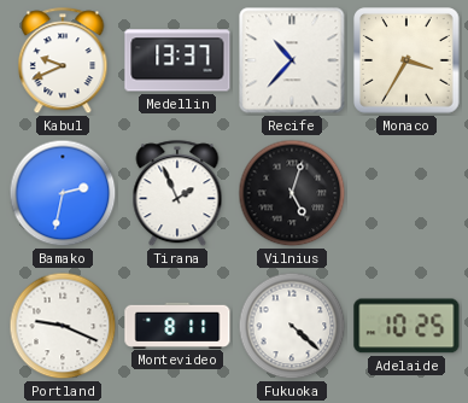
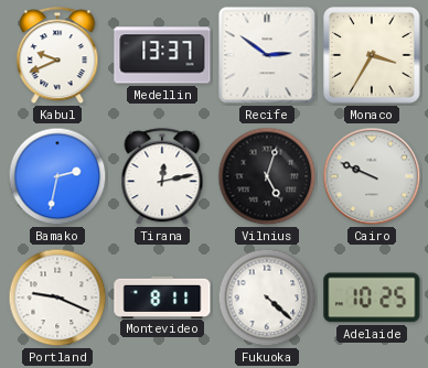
Recife: 10:37 -> 2:51
Tirana: 1:56 -> 12:13
Cairo: none -> 9:49
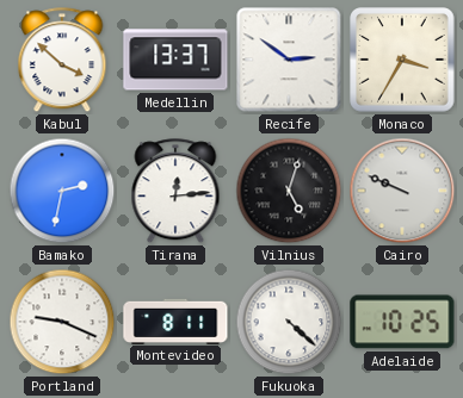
Kabul: 9:41 -> 3:52
Tirana: 12:13 -> 12:14
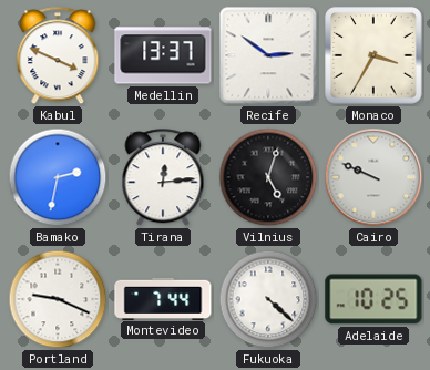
Kabul: 3:52 -> 3:49
Montevideo: 8:11 -> 7:44
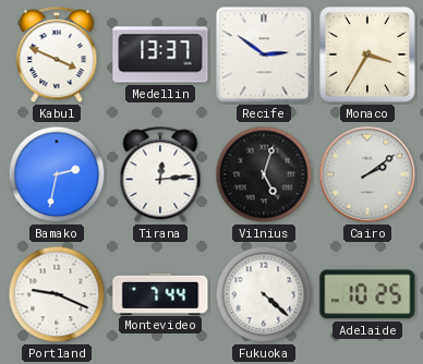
Cairo: 9:49 -> 2:09
